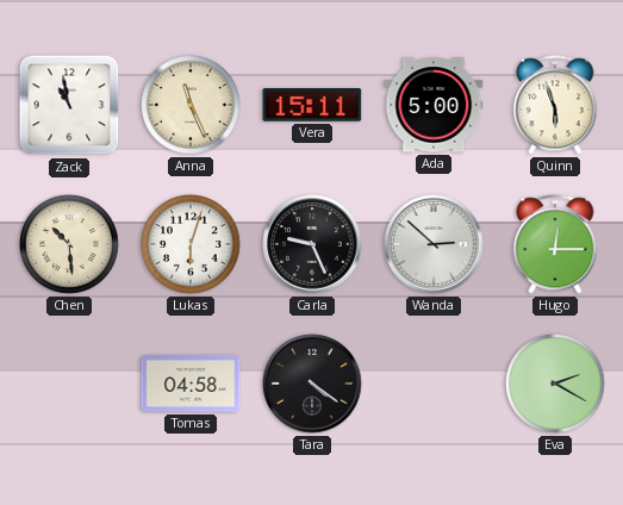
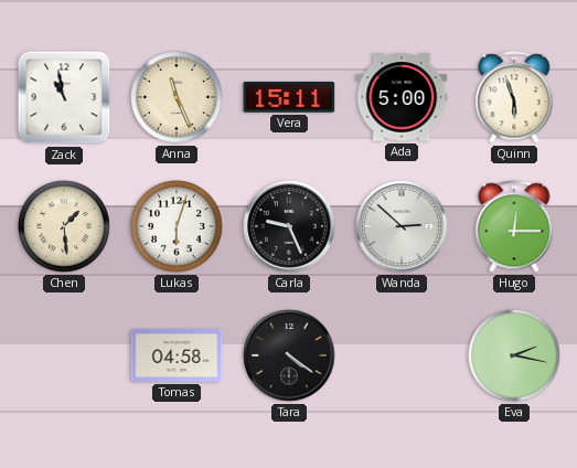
Chen: 10:29 -> 1:29
Eva: 2:20 -> 2:17
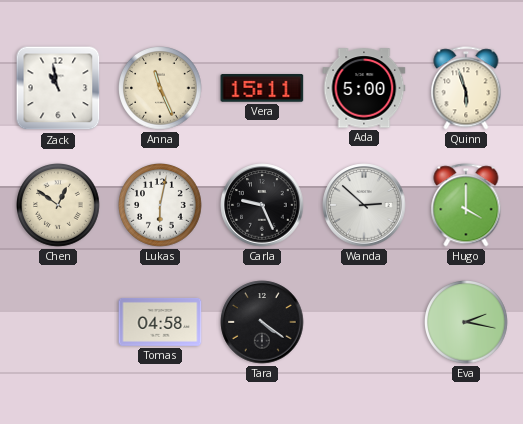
Chen: 1:29 -> 12:51
Lukas: 6:03 -> 6:02
Hugo: 12:15 -> 4:00
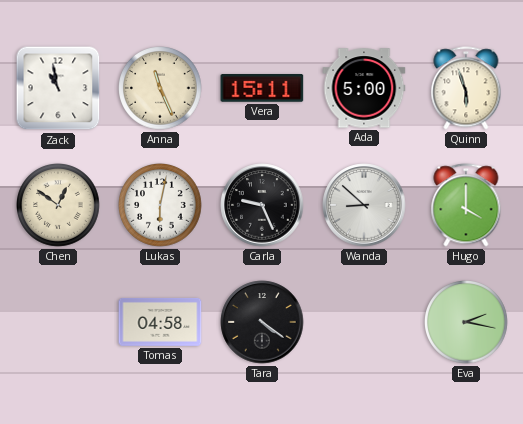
Wanda: 2:52 -> 8:52
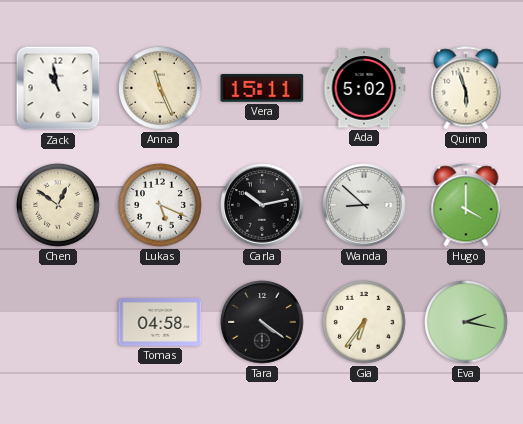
Ada: 5:00 -> 5:02
Lukas: 6:02 -> 5:19
Carla: 9:26 -> 10:13
Gia: none -> 6:36
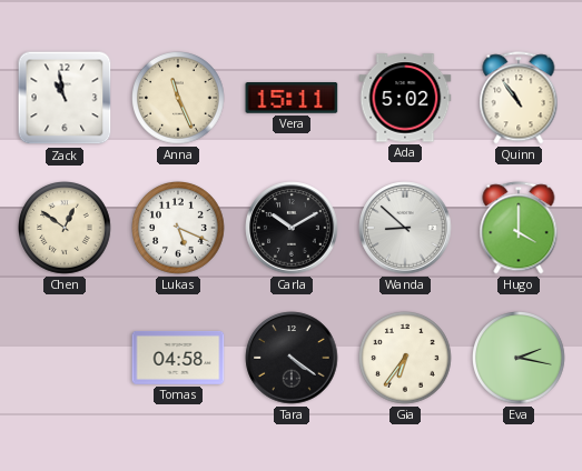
Quinn: 5:57 -> 10:54
Carla: 10:13 -> 10:10
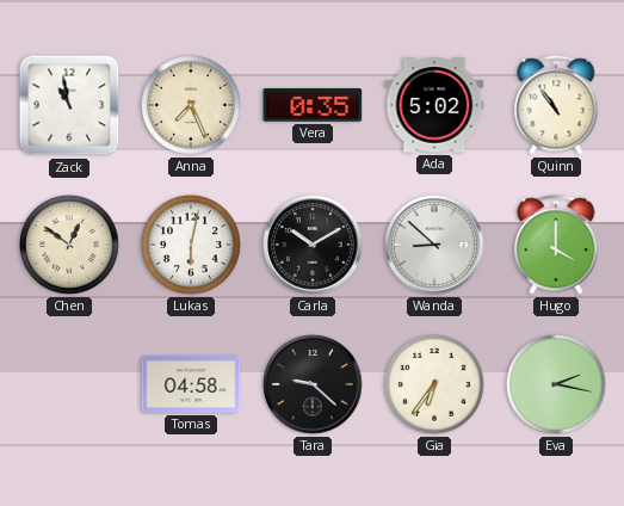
Anna: 11:26 -> 7:26
Vera: 15:11 -> 0:35
Lukas: 5:19 -> 6:02
Tara: 4:21 -> 9:22
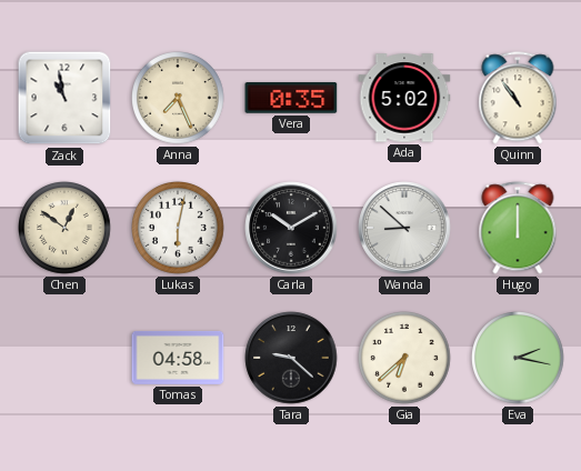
Hugo: 4:00 -> 12:00
Gia: 6:36 -> 6:38
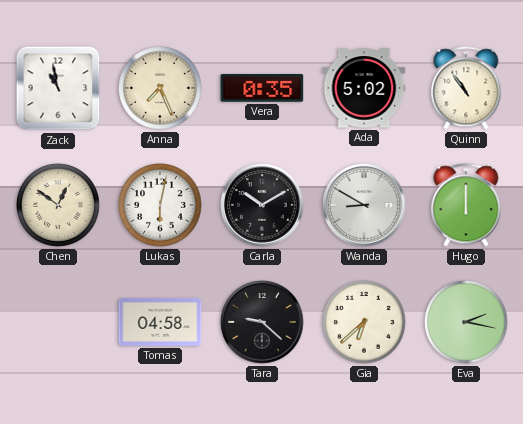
Wanda: 8:52 -> 8:50
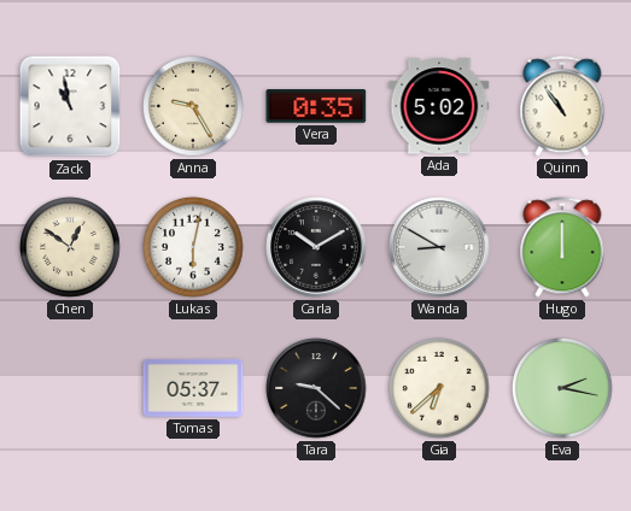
Anna: 7:26 -> 9:25
Tomas: 04:58 -> 05:37
